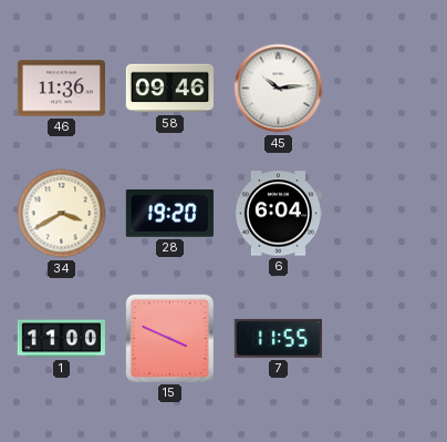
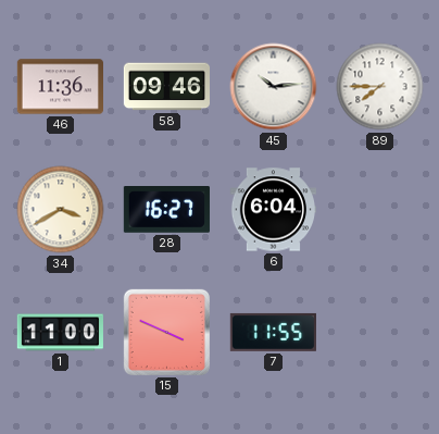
89: none -> 7:45
28: 19:20 -> 16:27
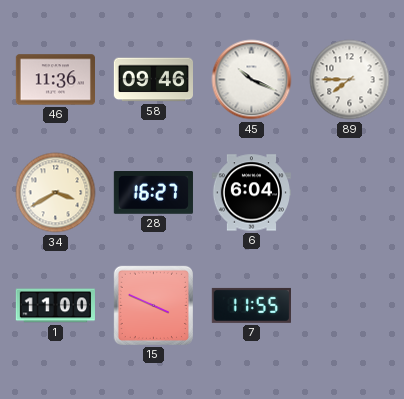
45: 10:14 -> 10:19
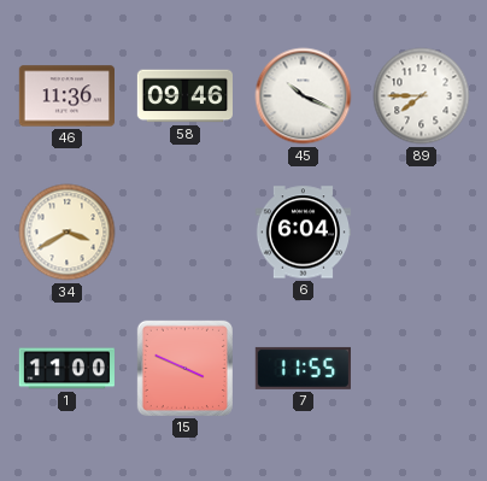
28: 16:27 -> none
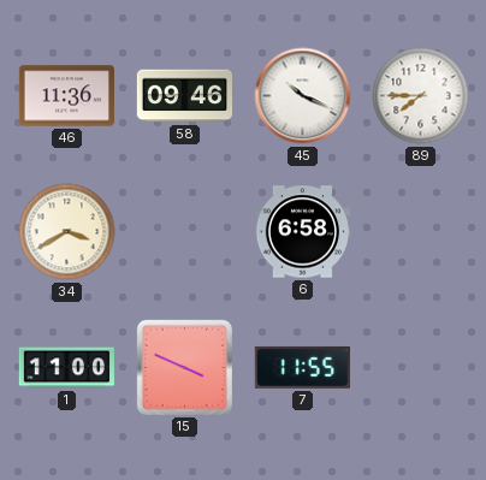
6: 6:04 -> 6:58
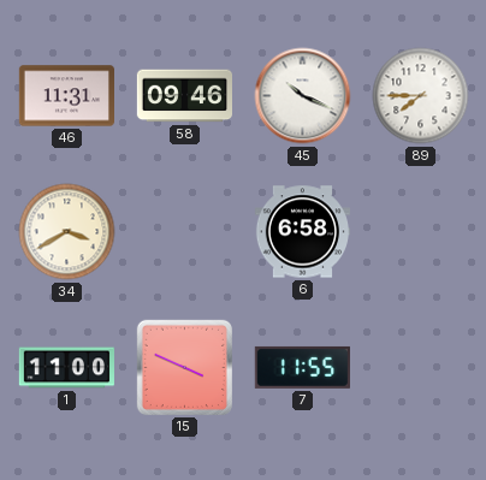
46: 11:36 -> 11:31
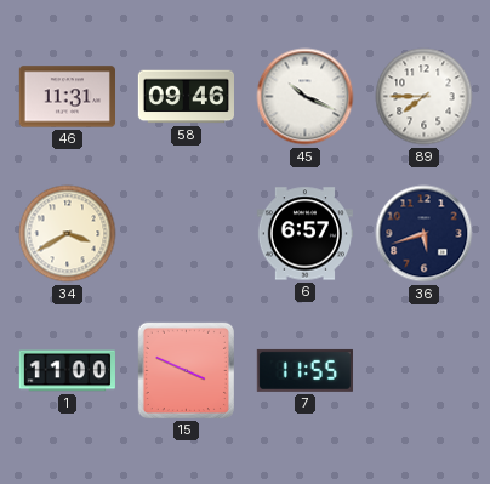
6: 6:58 -> 6:57
36: none -> 5:42
